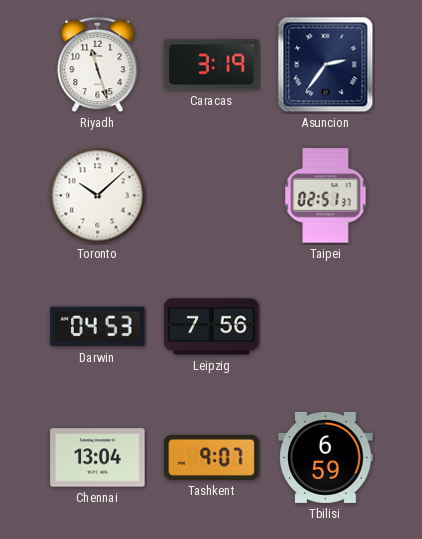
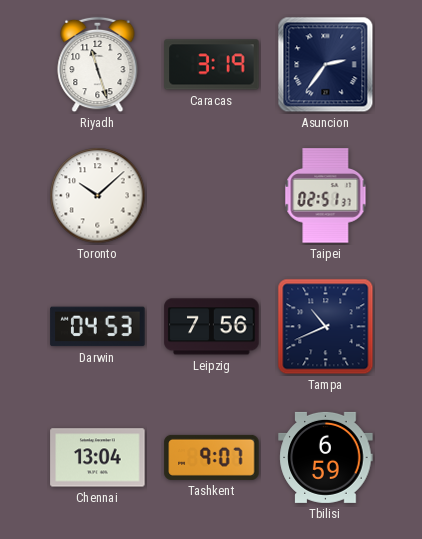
Tampa: none -> 10:41
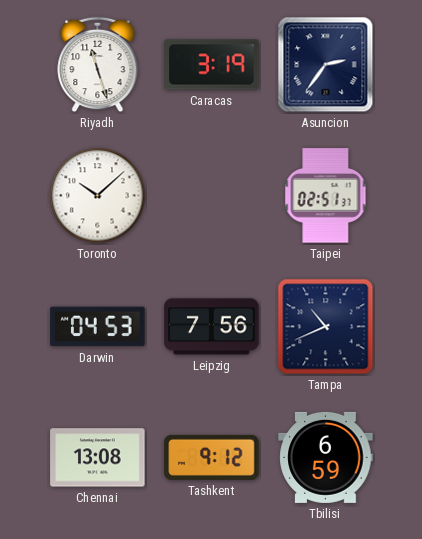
Chennai: 13:04 -> 13:08
Tashkent: 9:07 -> 9:12
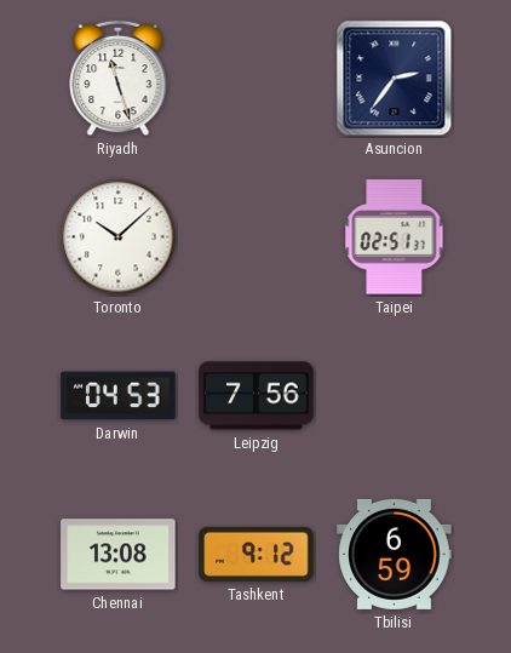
Caracas: 3:19 -> none
Tampa: 10:41 -> none
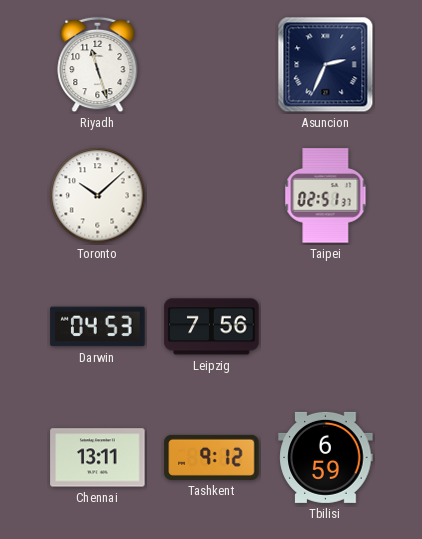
Asuncion: 2:36 -> 2:34
Chennai: 13:08 -> 13:11
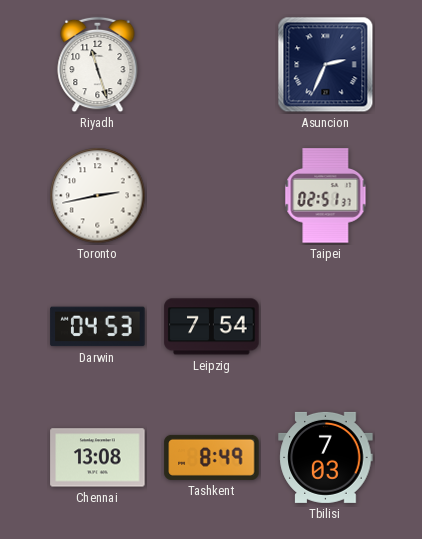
Toronto: 10:08 -> 2:43
Leipzig: 7:56 -> 7:54
Chennai: 13:11 -> 13:08
Tashkent: 9:12 -> 8:49
Tbilisi: 6:59 -> 7:03
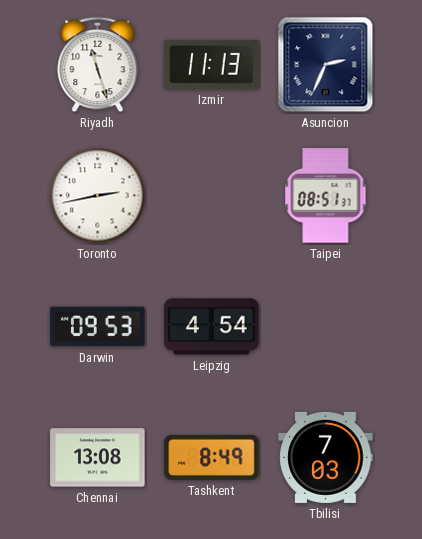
Izmir: none -> 11:13
Taipei: 02:51 -> 08:51
Darwin: 04:53 -> 09:53
Leipzig: 7:54 -> 4:54
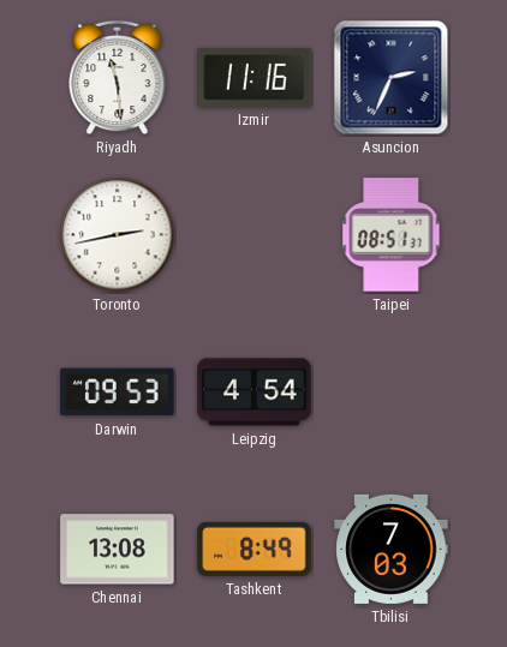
Riyadh: 11:27 -> 11:29
Izmir: 11:13 -> 11:16
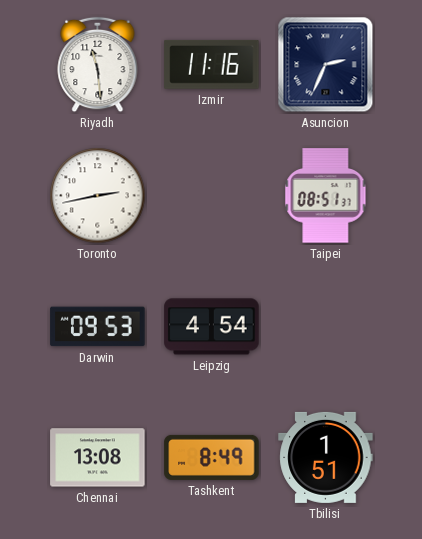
Tbilisi: 7:03 -> 1:51
